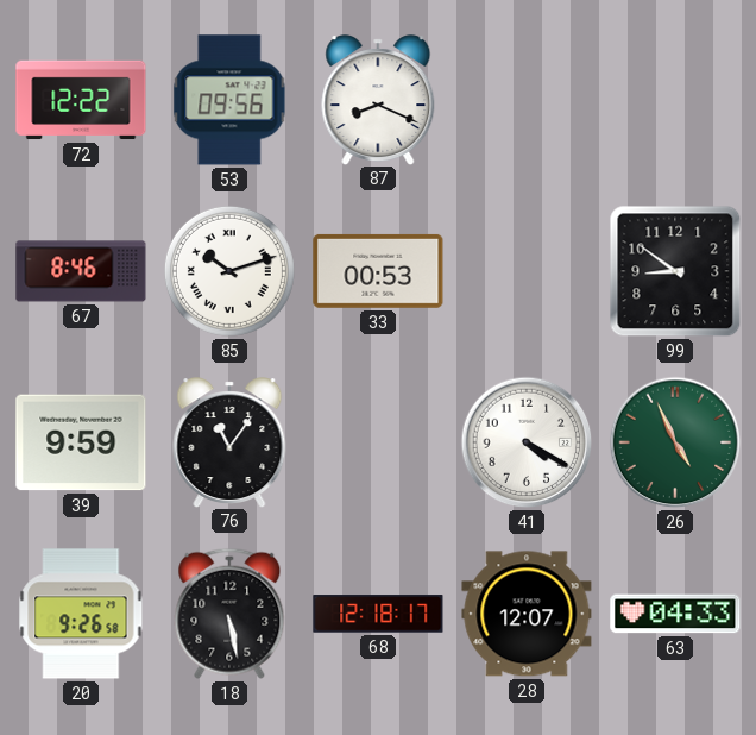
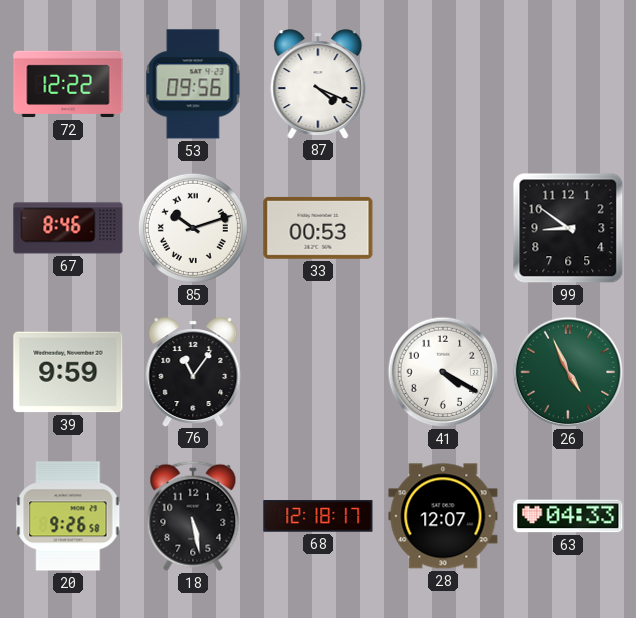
87: 8:19 -> 4:19
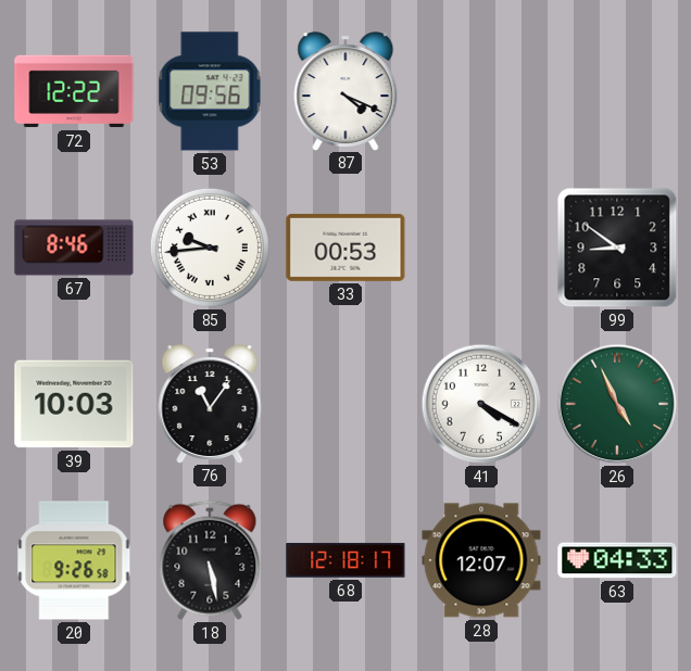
85: 10:12 -> 9:44
39: 9:59 -> 10:03
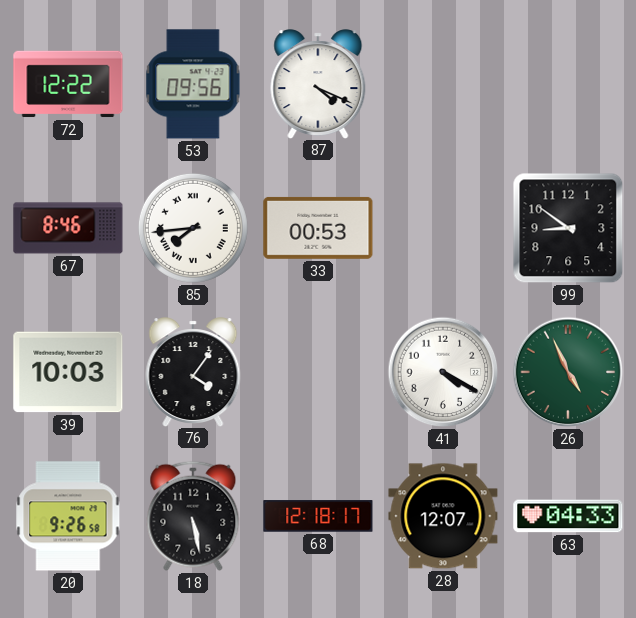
85: 9:44 -> 7:44
76: 11:06 -> 4:06
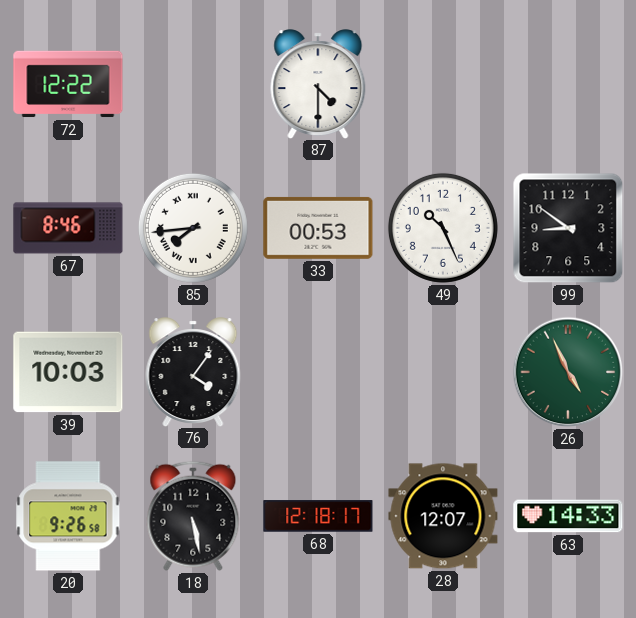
53: 09:56 -> none
87: 4:19 -> 4:30
49: none -> 10:26
41: 4:20 -> none
63: 04:33 -> 14:33
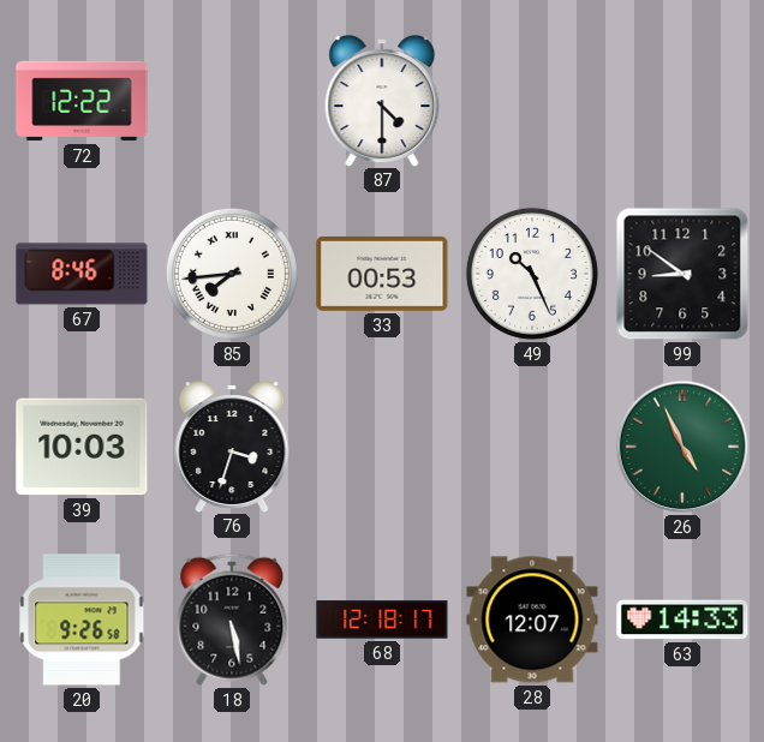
76: 4:06 -> 3:33
